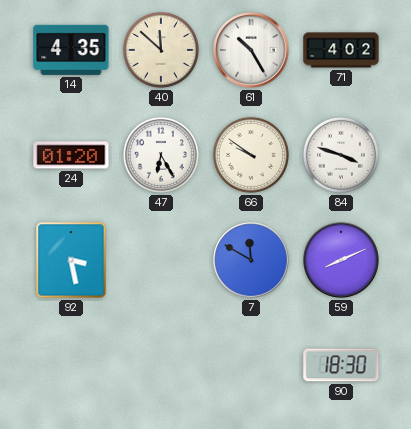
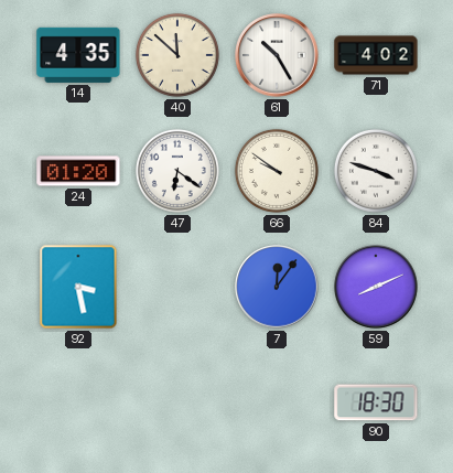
47: 6:25 -> 6:21
7: 11:50 -> 12:06
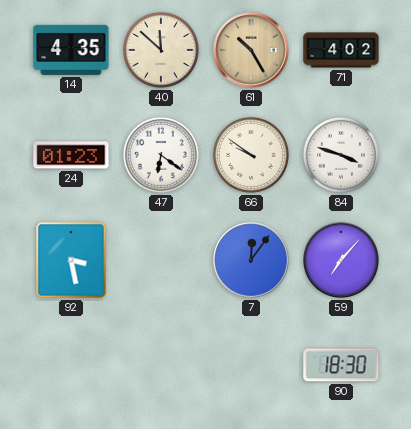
61 dial: white -> champagne
24: 01:20 -> 01:23
59: 8:11 -> 7:07
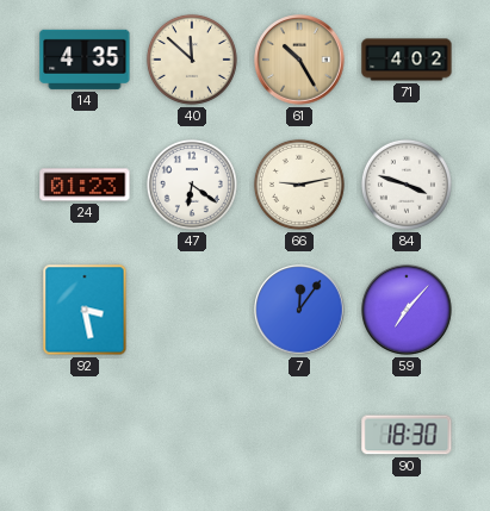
66: 9:51 -> 9:13
